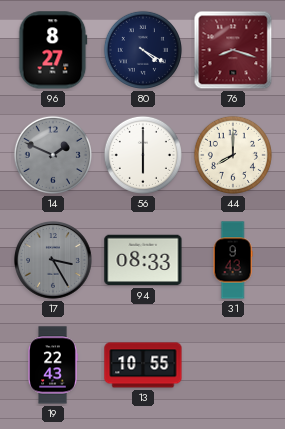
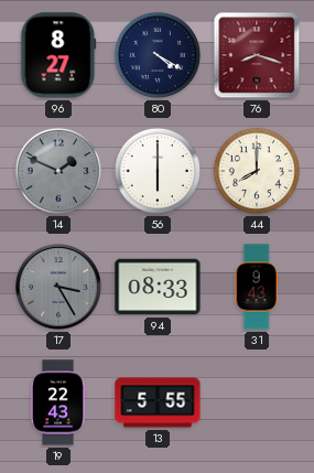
13: 10:55 -> 5:55
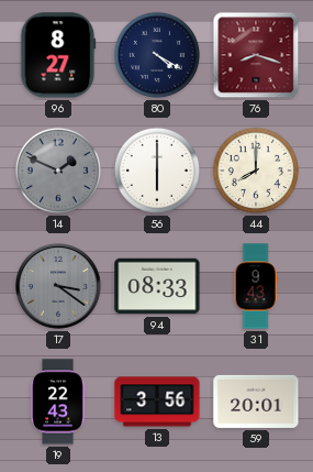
17: 3:25 -> 3:21
13: 5:55 -> 3:56
59: none -> 20:01
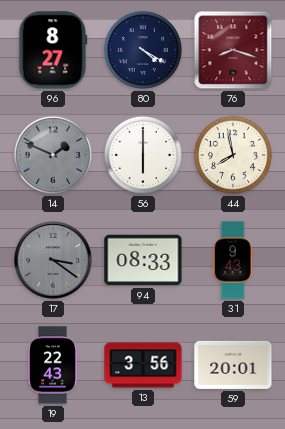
44: 8:00 -> 7:58
